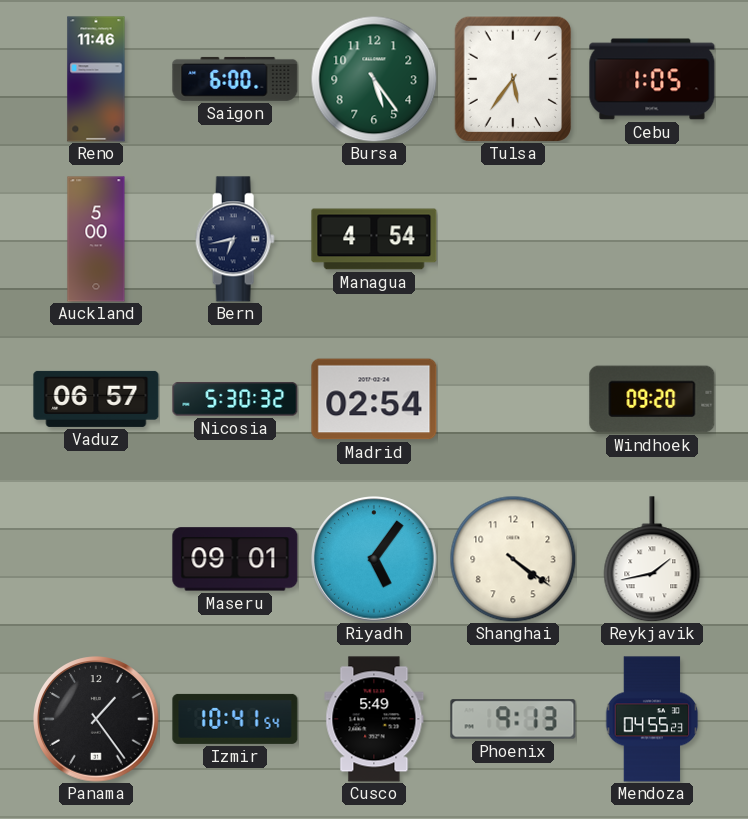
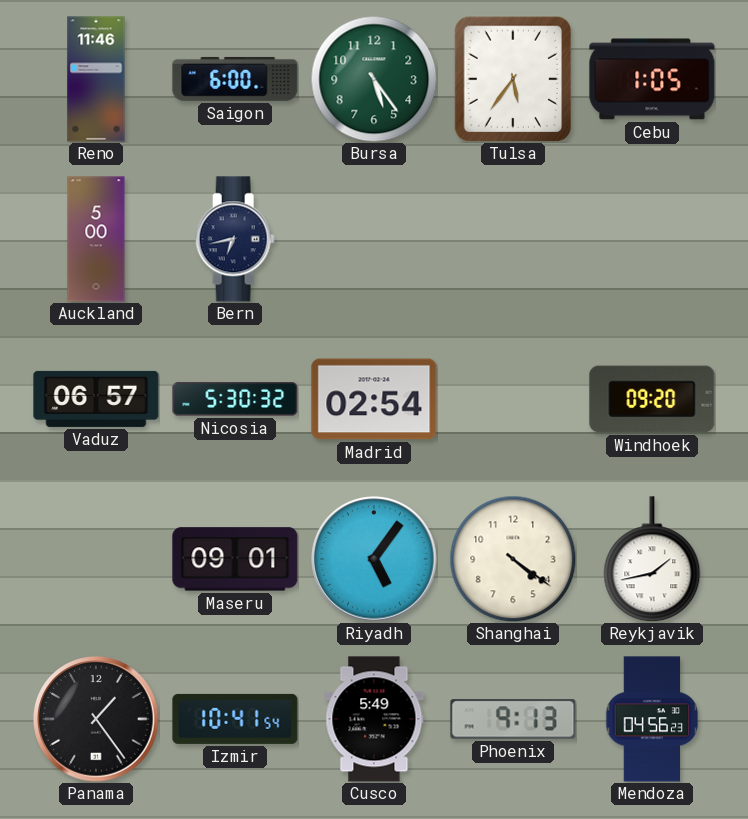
Managua: 4:54 -> none
Mendoza: 04:55 -> 04:56
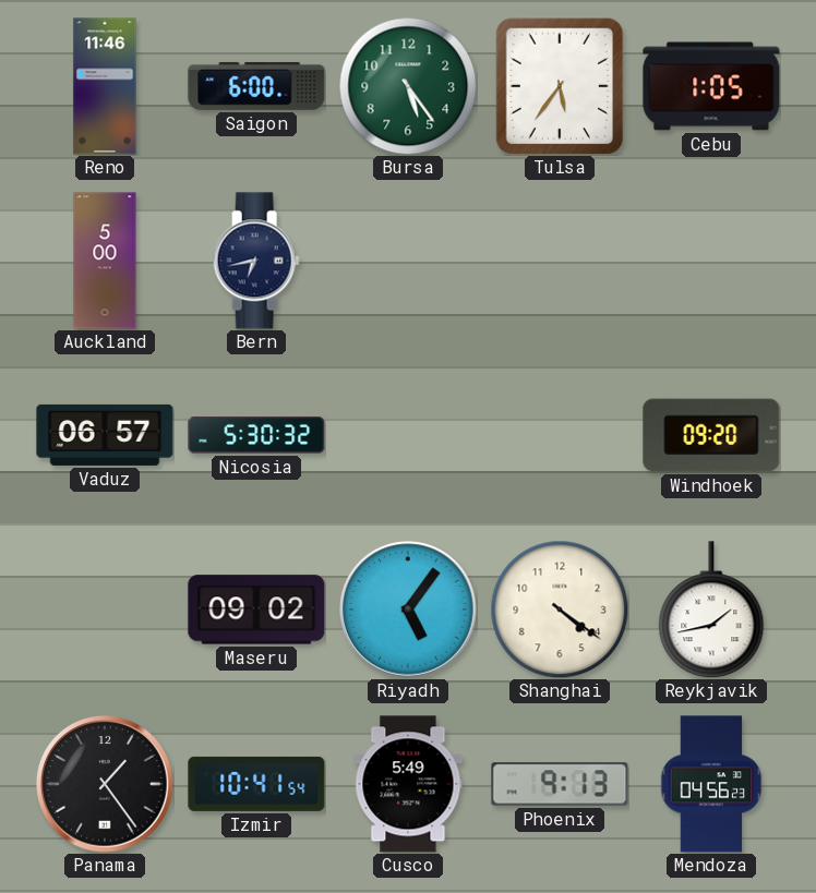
Madrid: 02:54 -> none
Maseru: 09:01 -> 09:02
